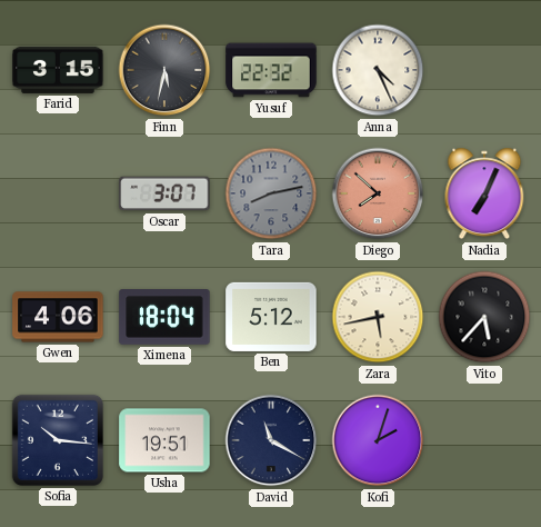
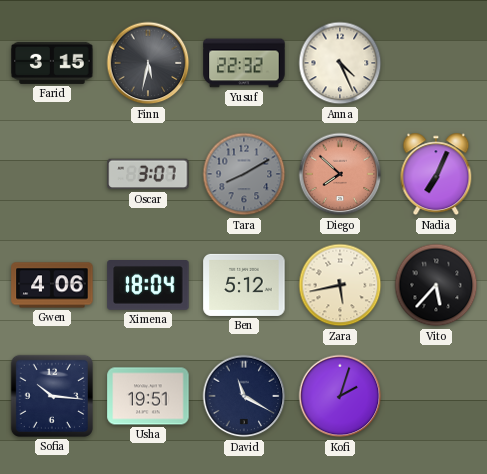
Tara: 8:13 -> 8:10
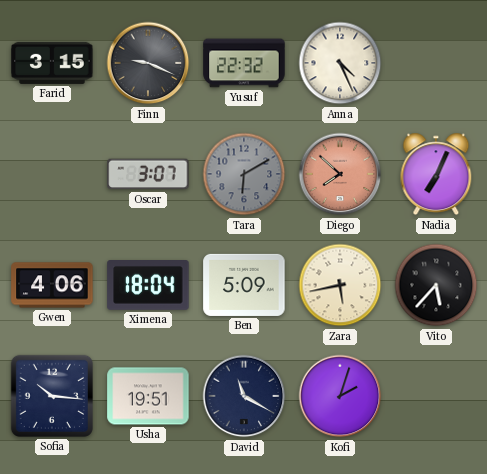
Finn: 5:32 -> 9:19
Tara: 8:10 -> 6:10
Ben: 5:12 -> 5:09
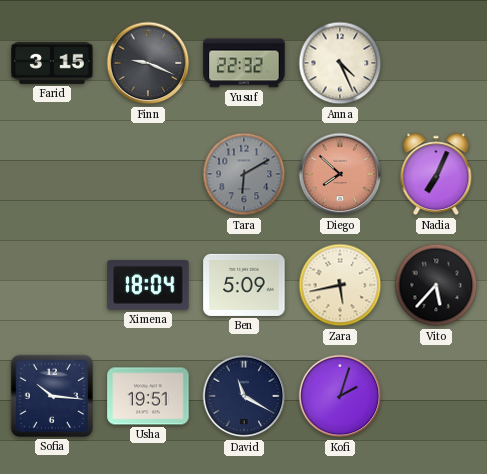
Oscar: 3:07 -> none
Gwen: 4:06 -> none
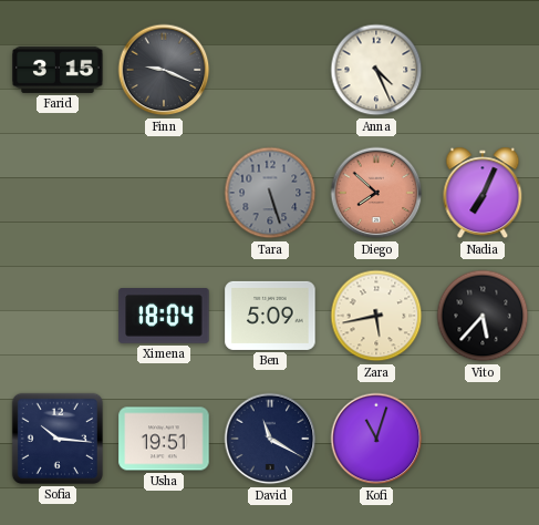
Yusuf: 22:32 -> none
Tara: 6:10 -> 5:27
Kofi: 2:03 -> 11:03
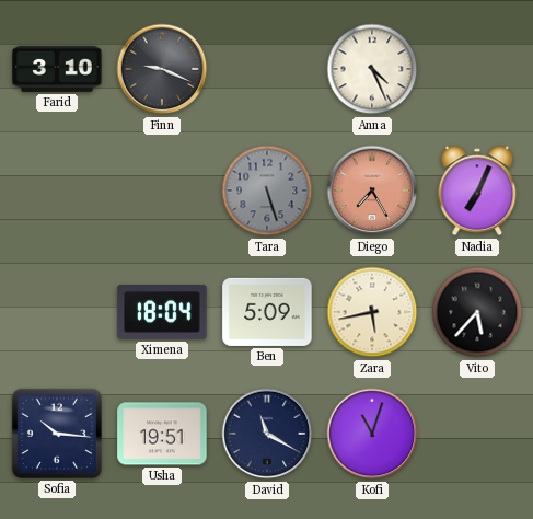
Farid: 3:15 -> 3:10
Diego: 7:52 -> 7:25
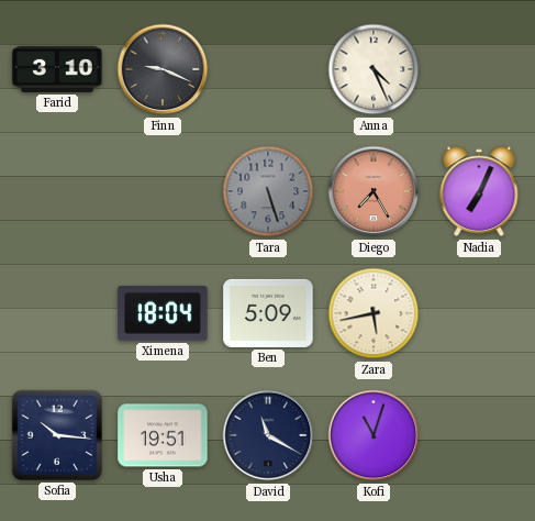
Vito: 5:37 -> none
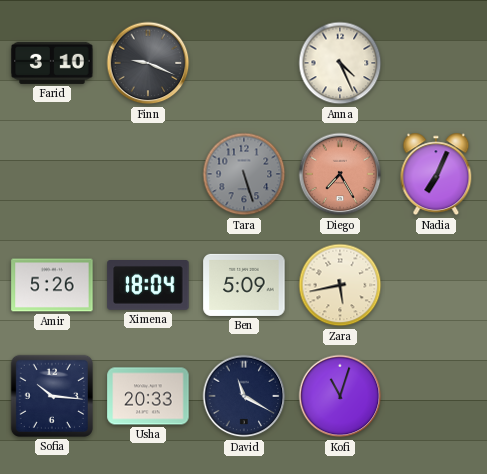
Amir: none -> 5:26
Usha: 19:51 -> 20:33
